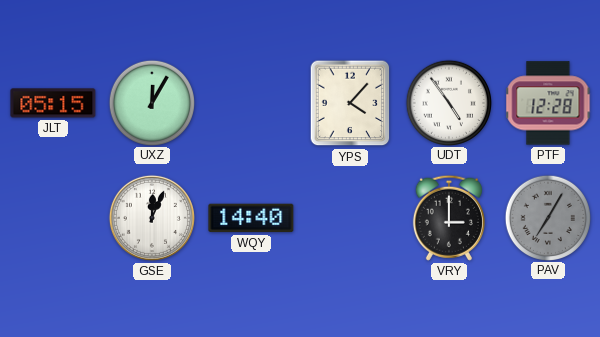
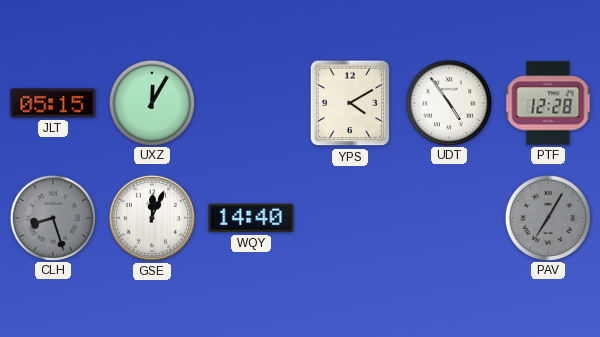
YPS: 4:07 -> 4:10
CLH: none -> 8:27
VRY: 3:00 -> none
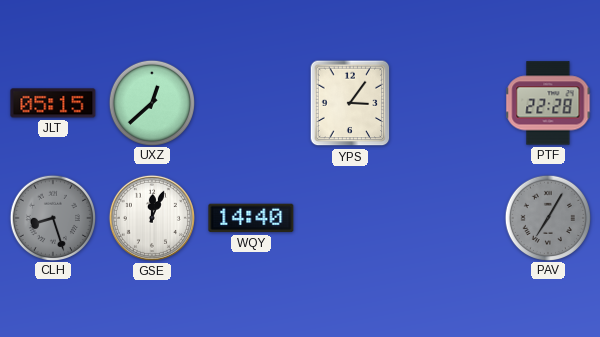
UXZ: 12:05 -> 12:38
YPS: 4:10 -> 3:06
UDT: 4:54 -> none
PTF: 12:28 -> 22:28
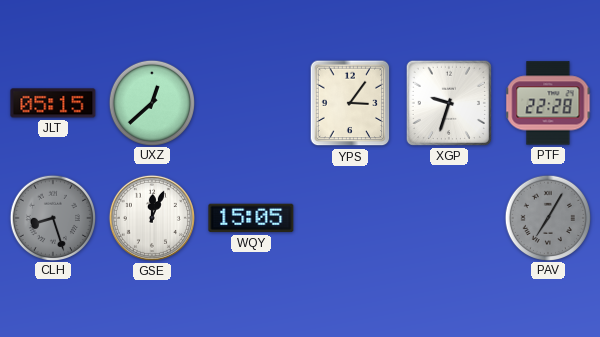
XGP: none -> 9:33
WQY: 14:40 -> 15:05
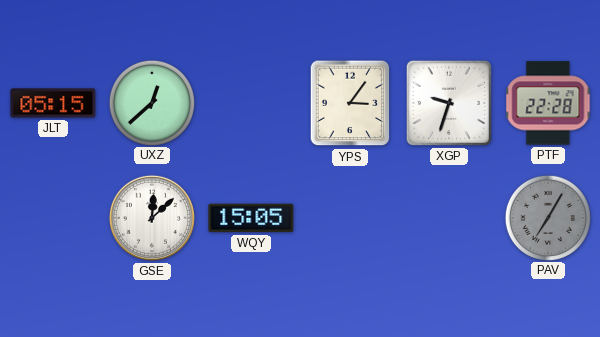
CLH: 8:27 -> none
GSE: 12:04 -> 12:08
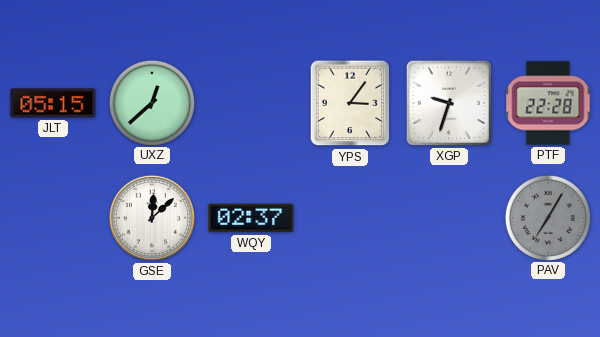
WQY: 15:05 -> 02:37
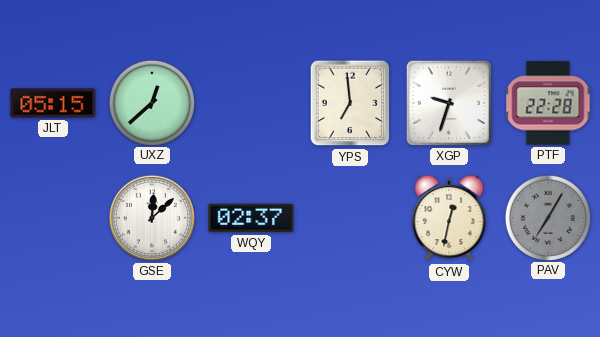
YPS: 3:06 -> 6:59
CYW: none -> 12:32
